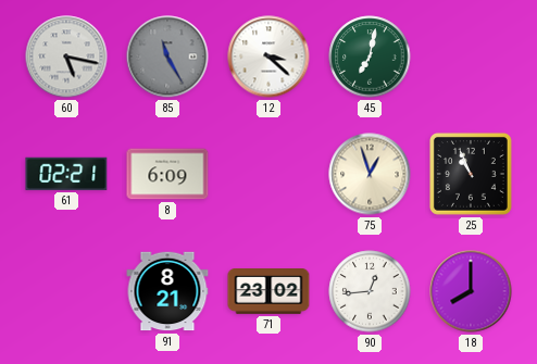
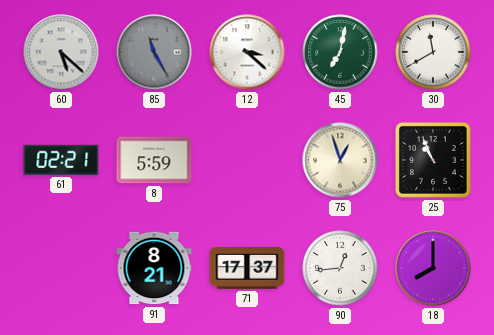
60: 5:17 -> 5:22
30: none -> 11:40
8: 6:09 -> 5:59
71: 23:02 -> 17:37
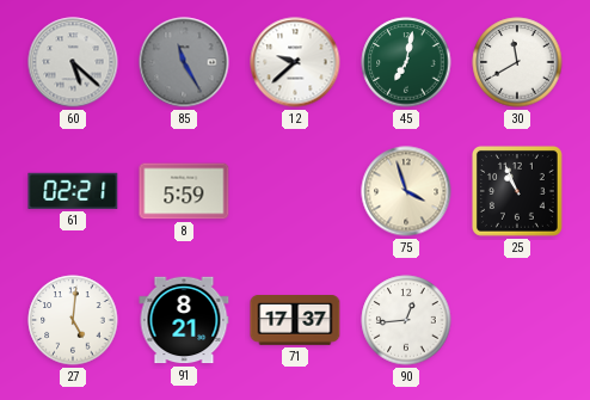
12: 3:22 -> 9:38
75: 12:57 -> 3:57
27: none -> 5:01
18: 8:00 -> none
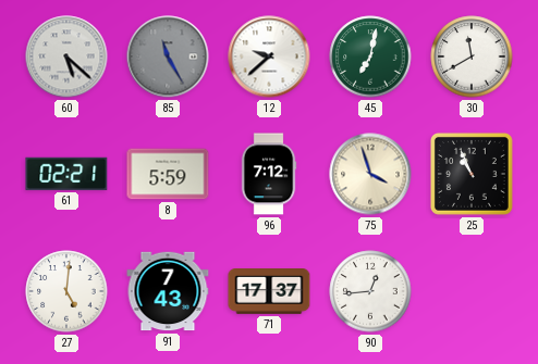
96: none -> 7:12
91: 8:21 -> 7:43
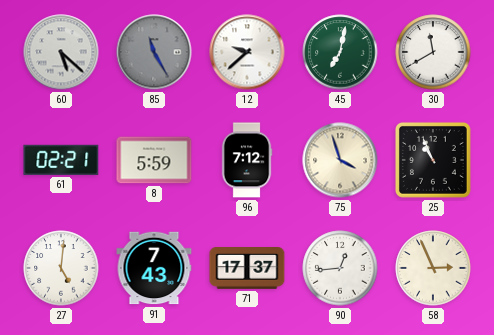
58: none -> 2:56
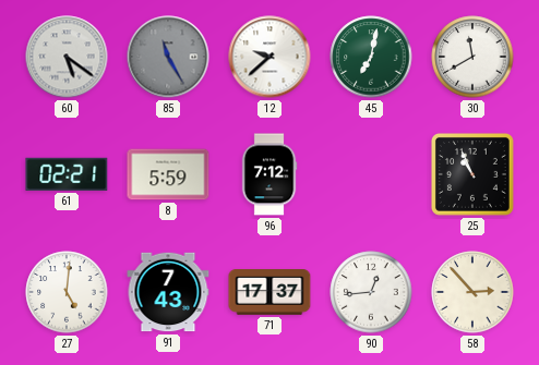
60: 5:22 -> 5:21
75: 3:57 -> none
58: 2:56 -> 2:53
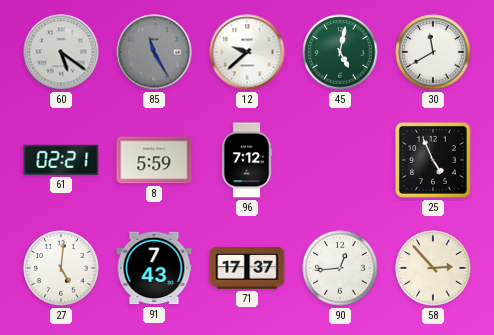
45: 7:02 -> 5:02
25: 10:56 -> 4:56
